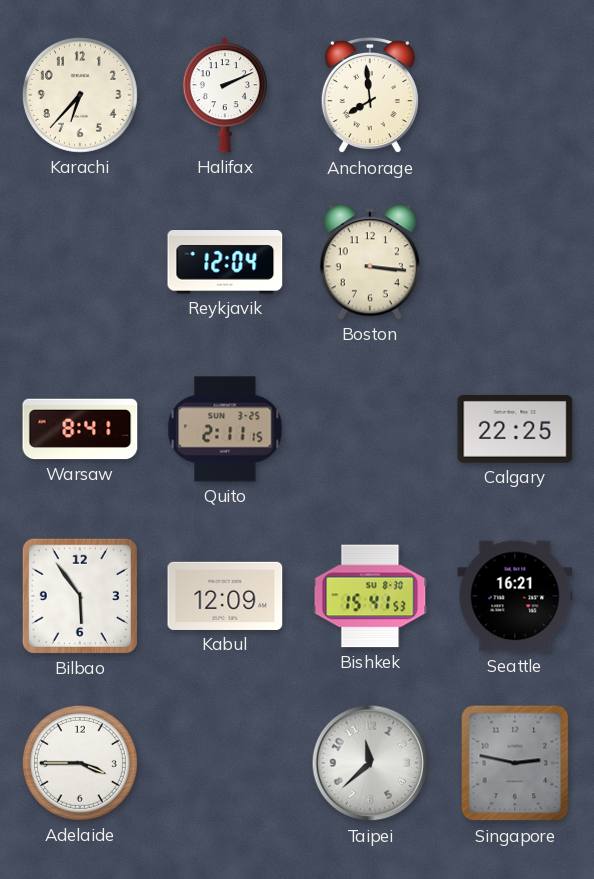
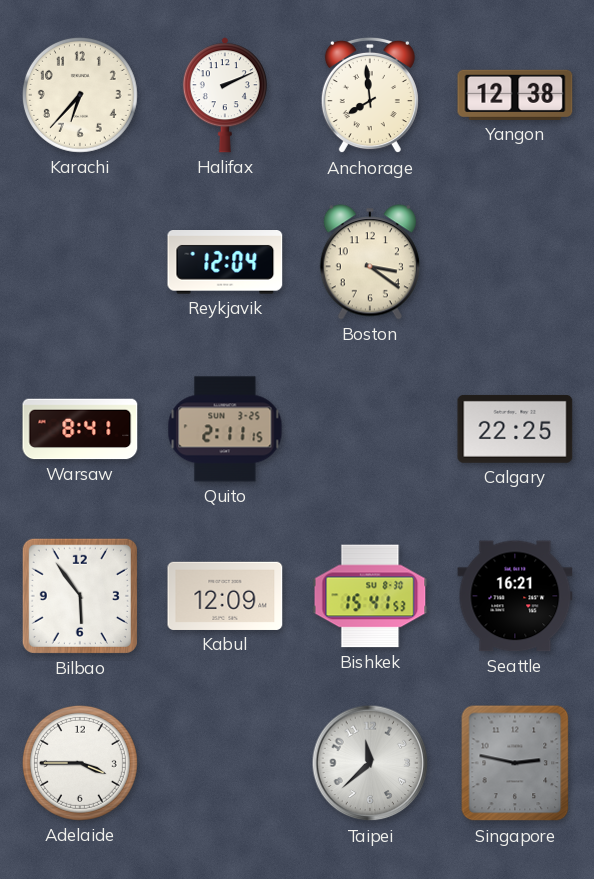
Yangon: none -> 12:38
Boston: 3:16 -> 3:21
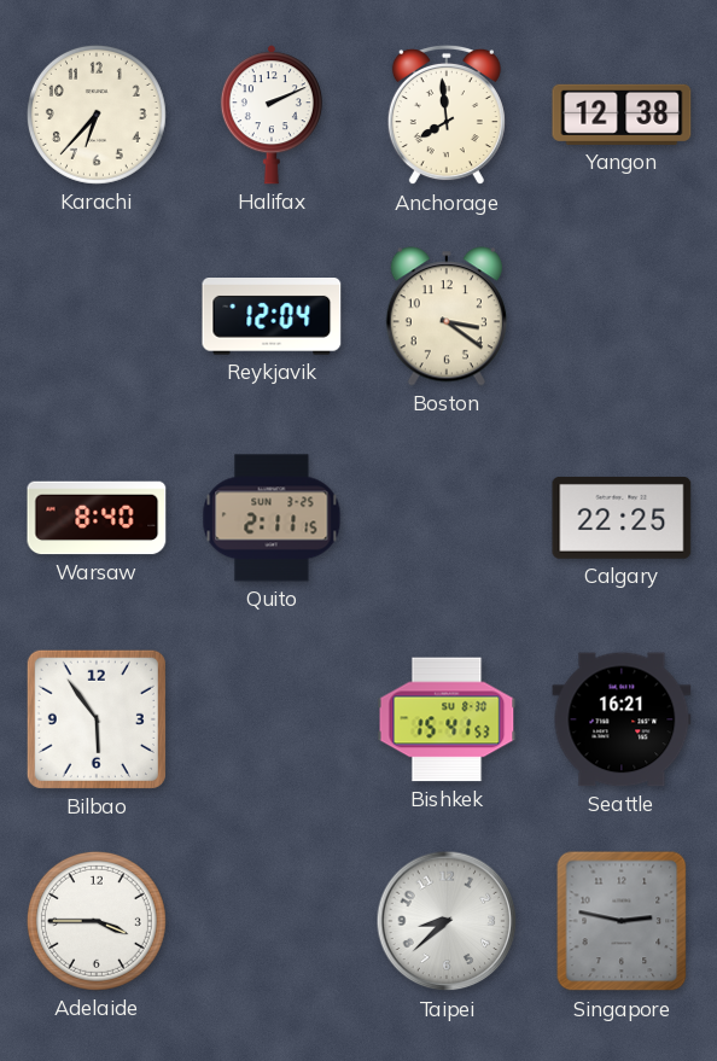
Warsaw: 8:41 -> 8:40
Kabul: 12:09 -> none
Taipei: 11:38 -> 8:38
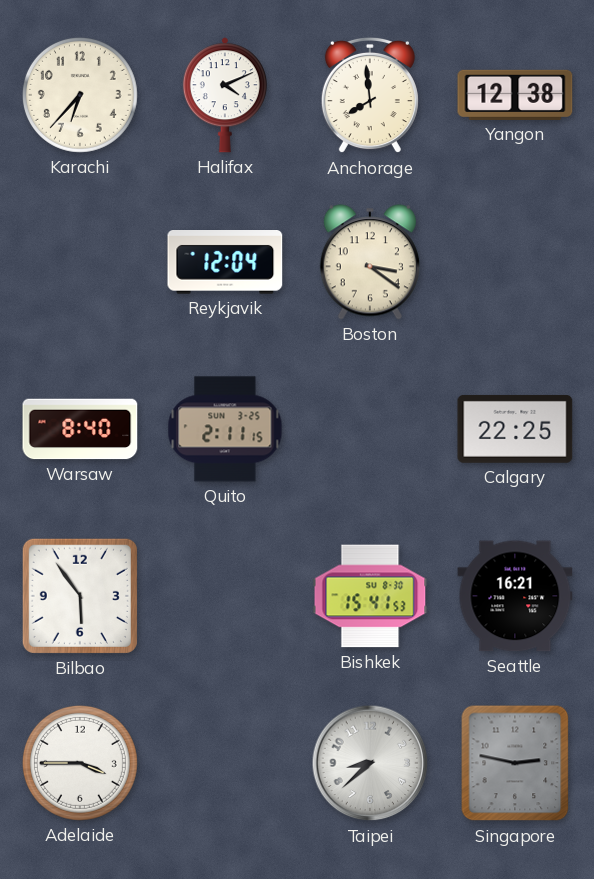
Halifax: 2:11 -> 4:11
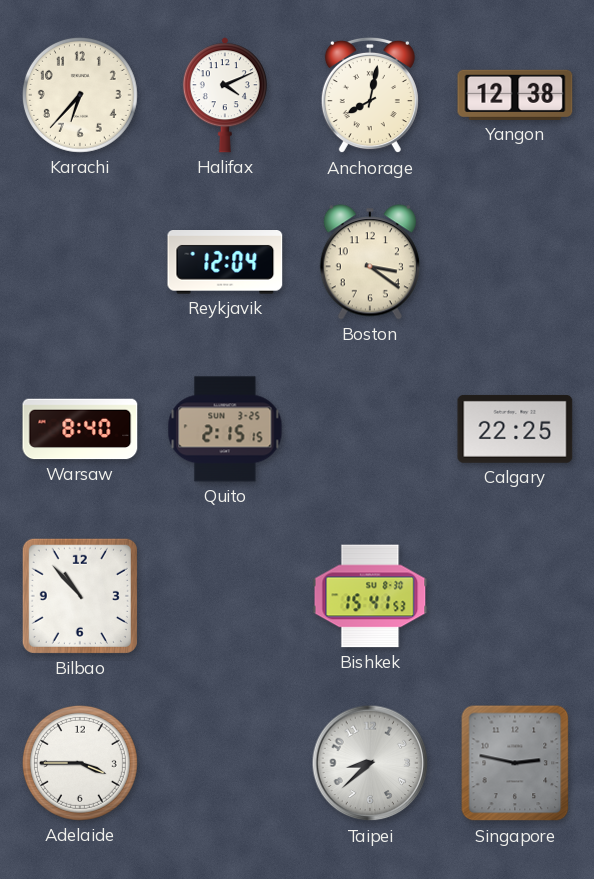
Anchorage: 7:59 -> 8:02
Quito: 2:11 -> 2:15
Bilbao: 5:54 -> 10:53
Seattle: 16:21 -> none
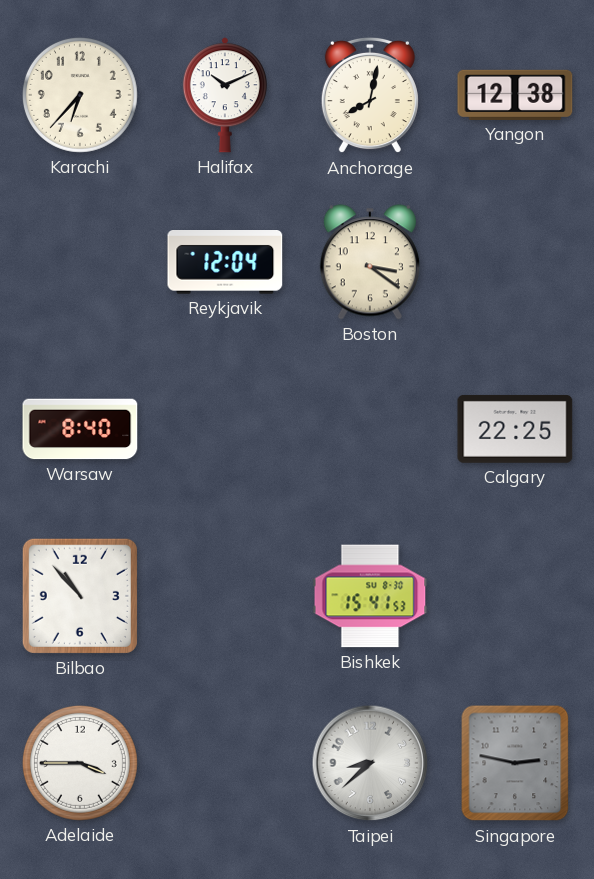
Halifax: 4:11 -> 10:11
Quito: 2:15 -> none
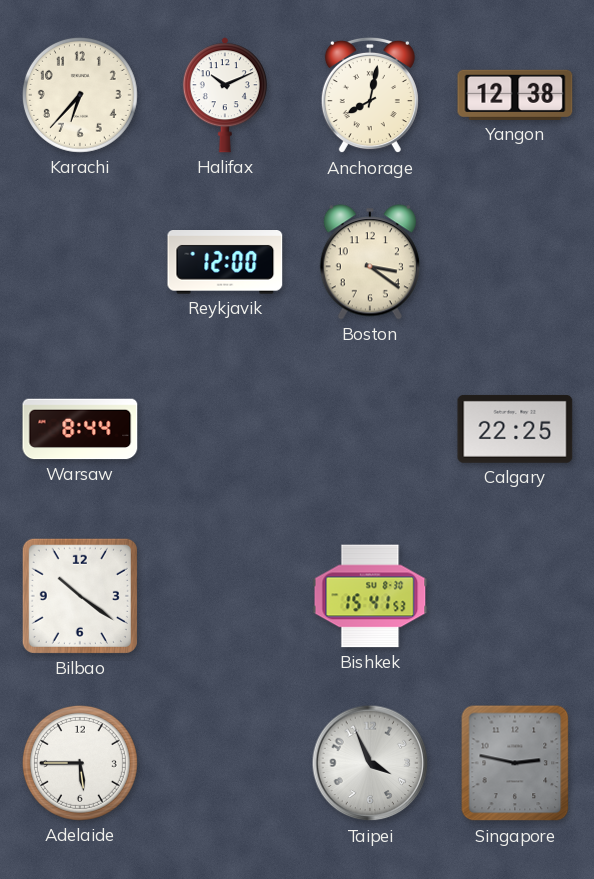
Reykjavik: 12:04 -> 12:00
Warsaw: 8:40 -> 8:44
Bilbao: 10:53 -> 10:21
Adelaide: 3:45 -> 5:45
Taipei: 8:38 -> 3:56
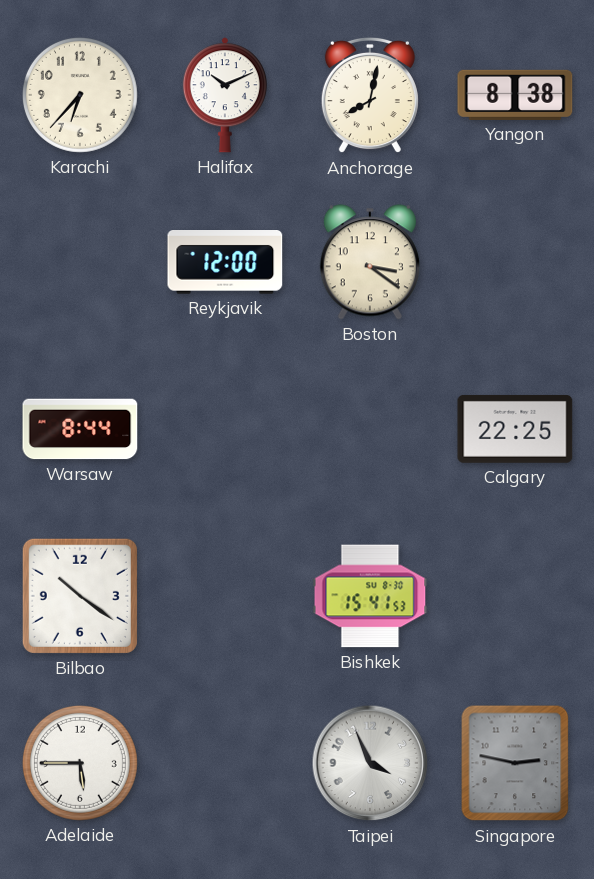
Yangon: 12:38 -> 8:38
